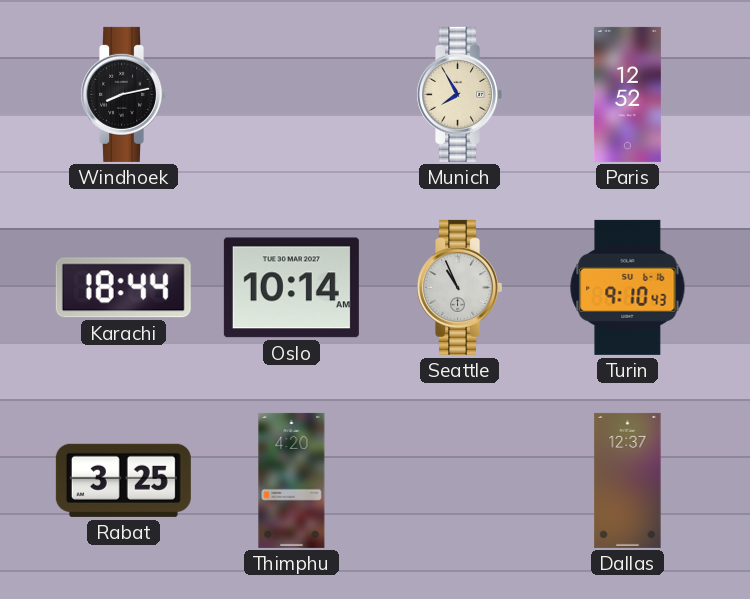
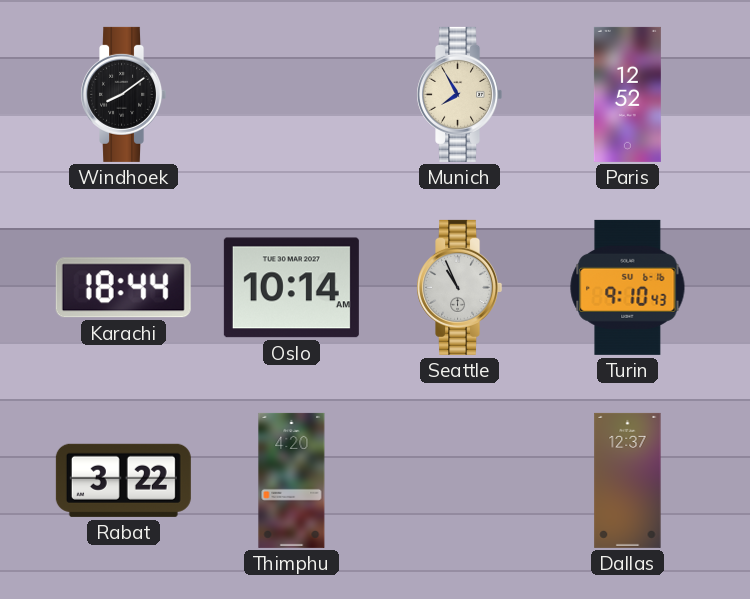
Windhoek: 8:13 -> 8:09
Rabat: 3:25 -> 3:22
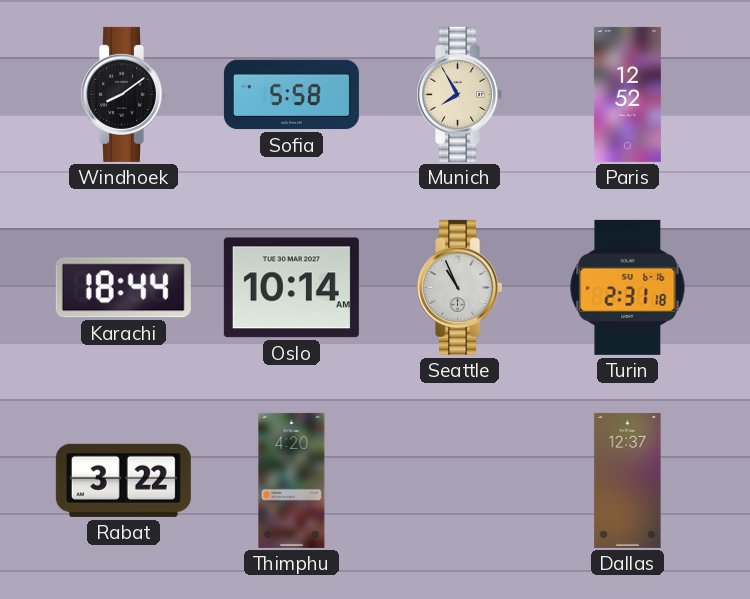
Sofia: none -> 5:58
Turin: 9:10 -> 2:31
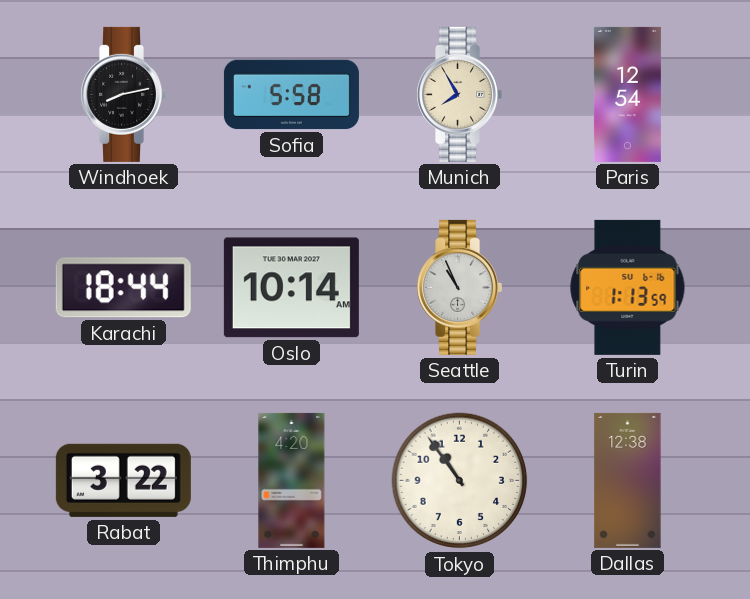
Windhoek: 8:09 -> 8:13
Paris: 12:52 -> 12:54
Turin: 2:31 -> 1:13
Tokyo: none -> 10:54
Dallas: 12:37 -> 12:38
